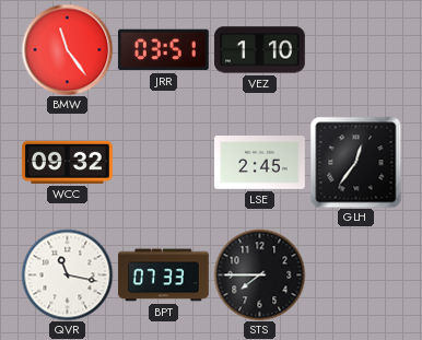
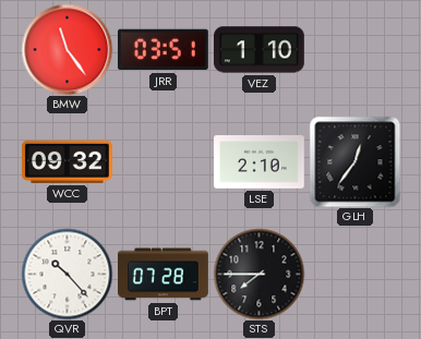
LSE: 2:45 -> 2:10
QVR: 11:17 -> 10:23
BPT: 07:33 -> 07:28
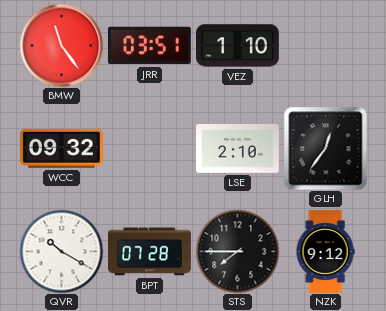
QVR: 10:23 -> 10:20
NZK: none -> 9:12
